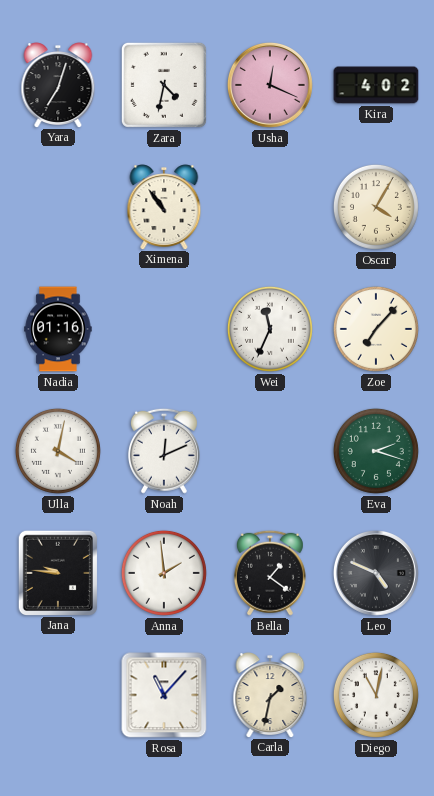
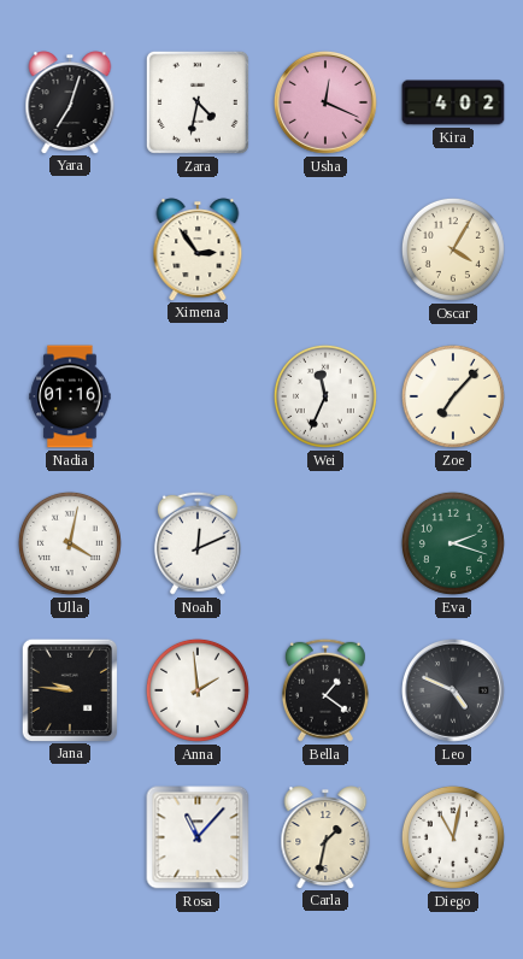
Ximena: 10:54 -> 2:54
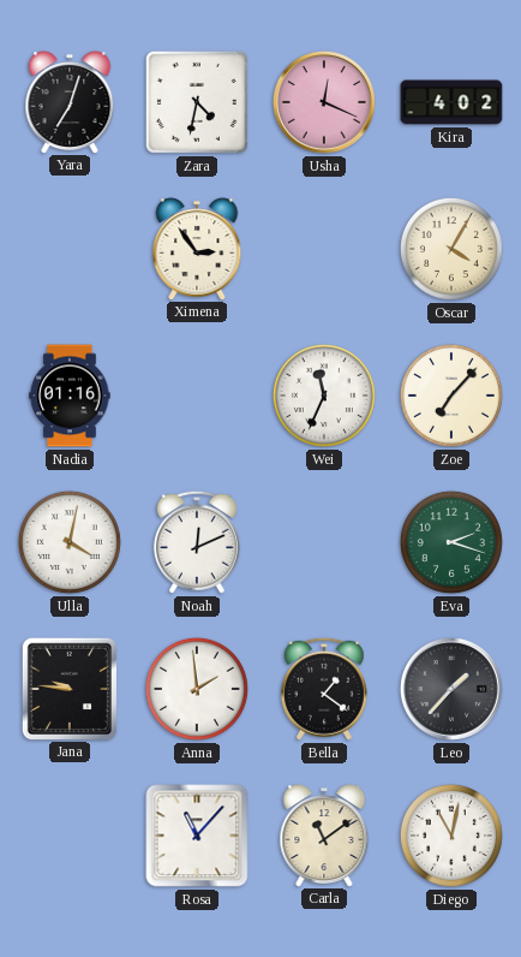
Leo: 4:49 -> 1:37
Carla: 1:32 -> 11:09
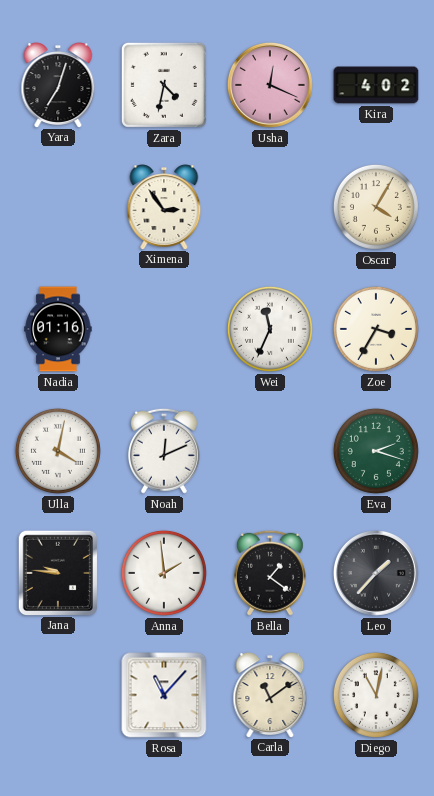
Zoe: 7:07 -> 3:35
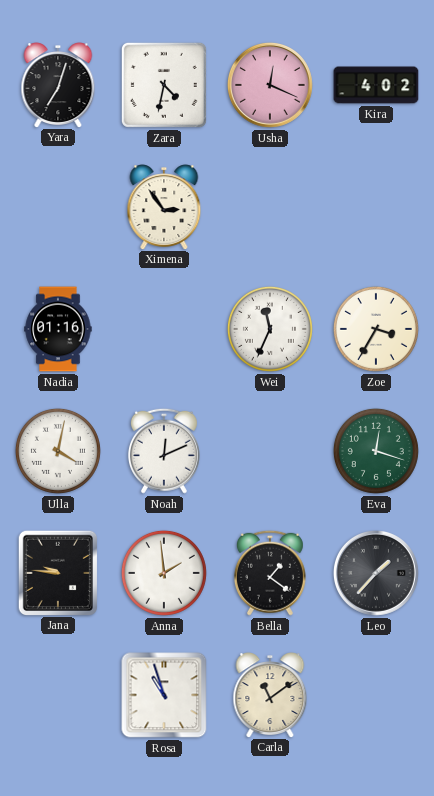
Oscar: 4:05 -> none
Eva: 2:18 -> 12:18
Rosa: 11:07 -> 10:57
Diego: 11:02 -> none
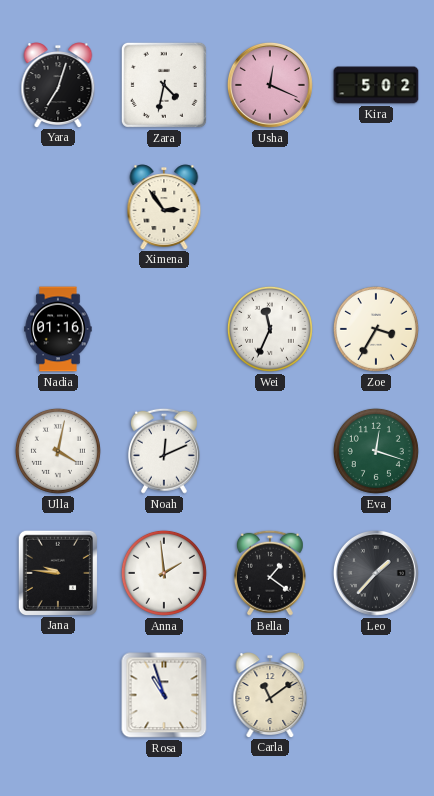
Kira: 4:02 -> 5:02
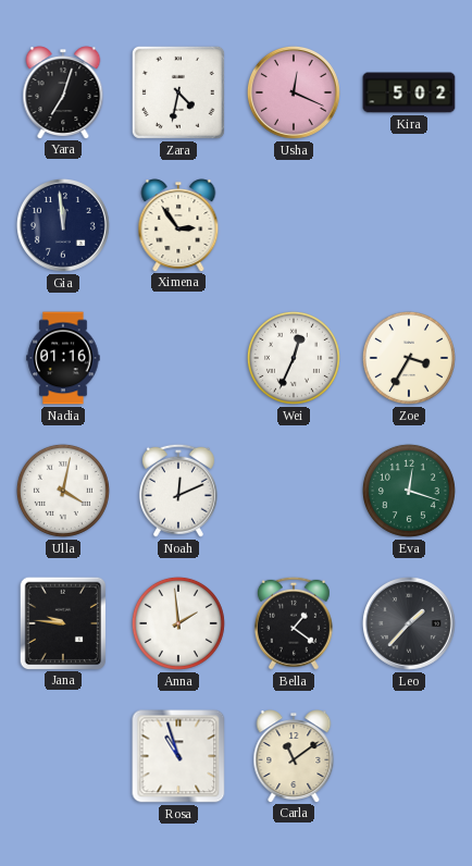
Gia: none -> 11:59
Wei: 11:34 -> 12:34
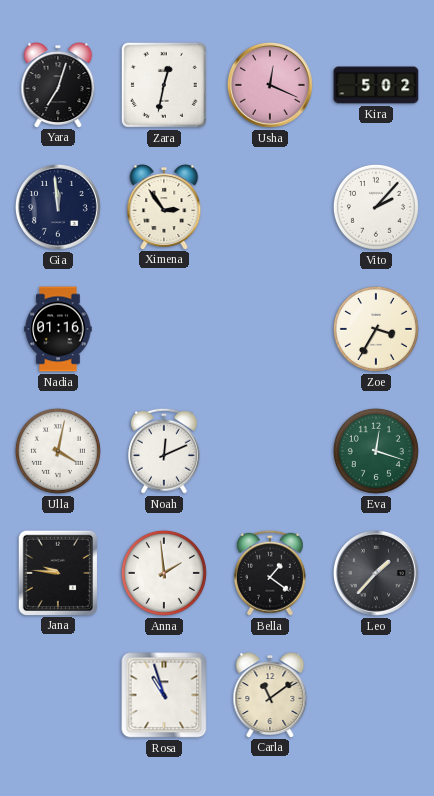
Zara: 4:32 -> 12:32
Vito: none -> 2:07
Wei: 12:34 -> none
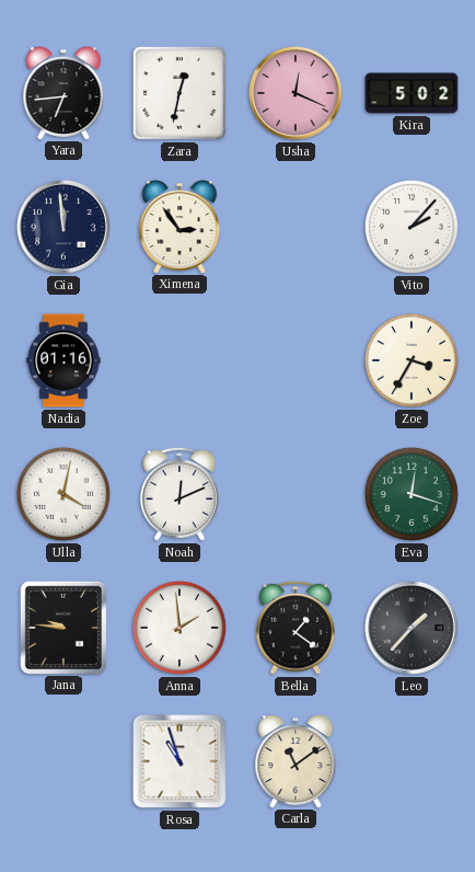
Yara: 7:03 -> 6:44
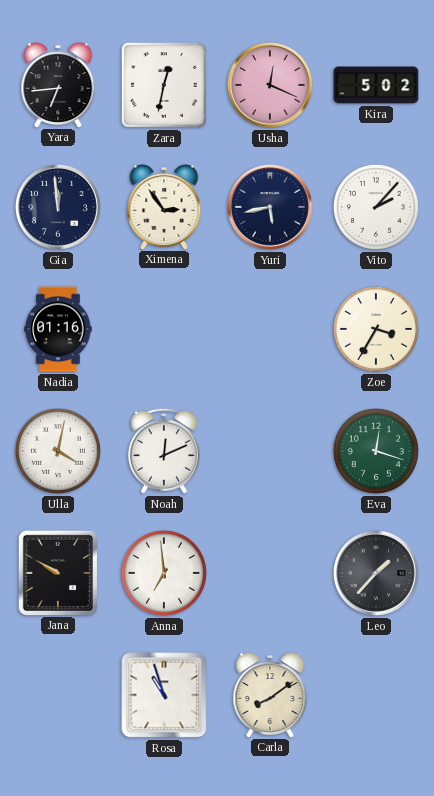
Yuri: none -> 5:43
Jana: 9:46 -> 9:50
Anna: 1:59 -> 6:59
Bella: 1:21 -> none
Carla: 11:09 -> 8:09
